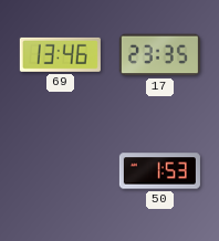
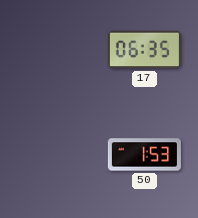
69: 13:46 -> none
17: 23:35 -> 06:35
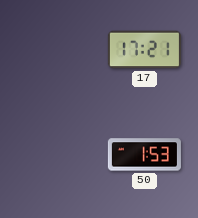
17: 06:35 -> 17:21
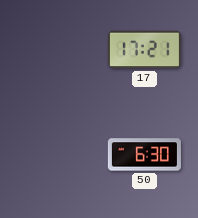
50: 1:53 -> 6:30
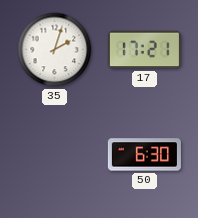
35: none -> 2:03
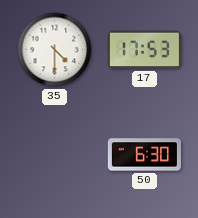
35: 2:03 -> 4:30
17: 17:21 -> 17:53
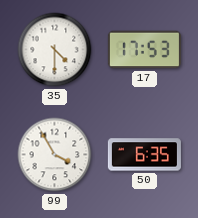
99: none -> 3:55
50: 6:30 -> 6:35
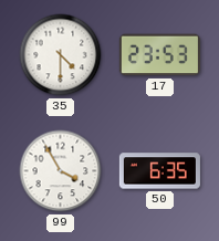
17: 17:53 -> 23:53
